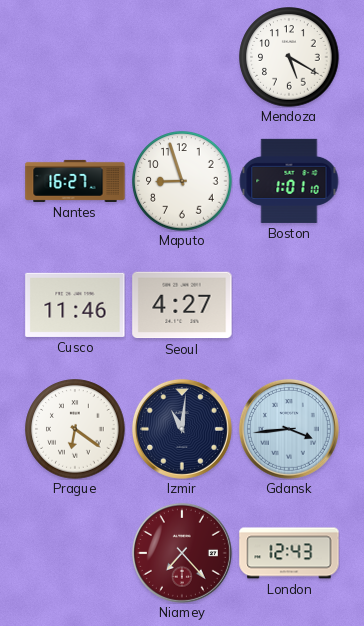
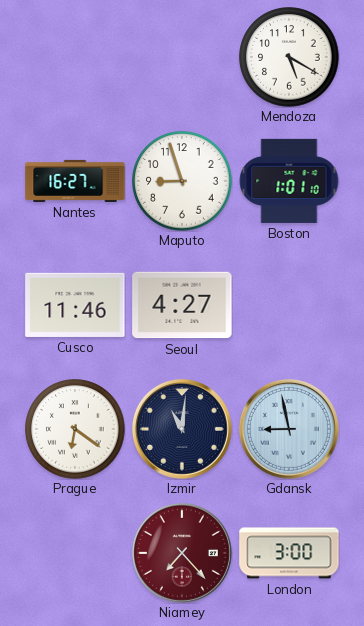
Gdansk: 3:44 -> 8:58
London: 12:43 -> 3:00
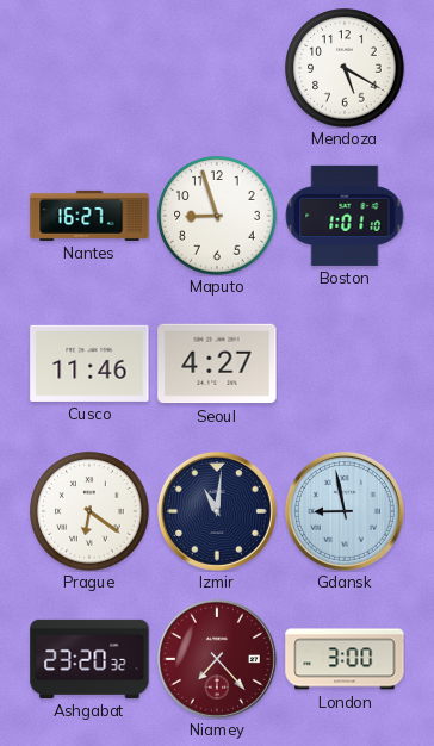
Ashgabat: none -> 23:20
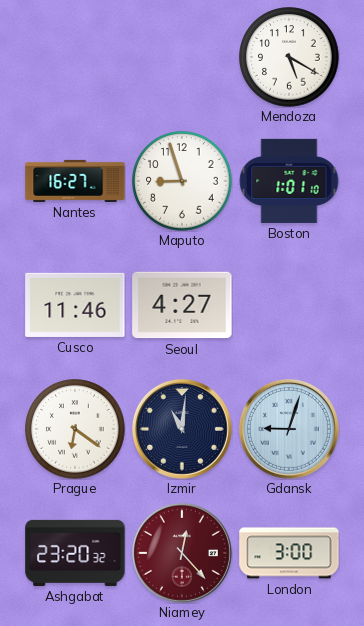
Gdansk: 8:58 -> 9:03
Niamey: 7:23 -> 12:23
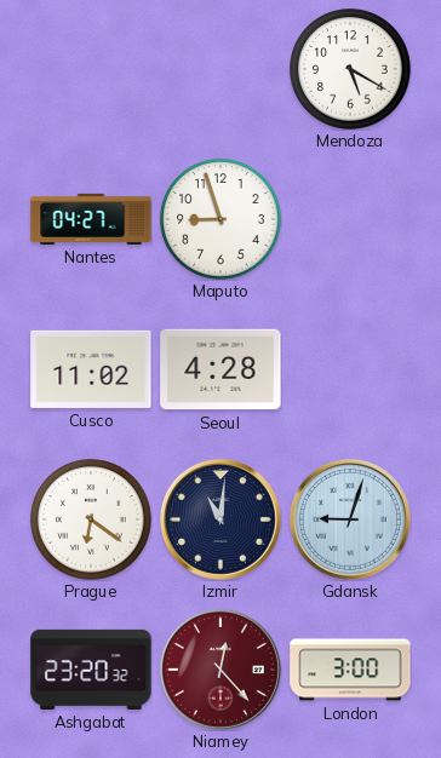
Nantes: 16:27 -> 04:27
Boston: 1:01 -> none
Cusco: 11:46 -> 11:02
Seoul: 4:27 -> 4:28
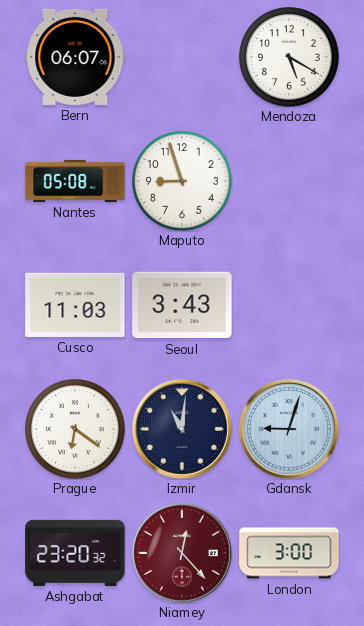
Bern: none -> 06:07
Nantes: 04:27 -> 05:08
Cusco: 11:02 -> 11:03
Seoul: 4:28 -> 3:43
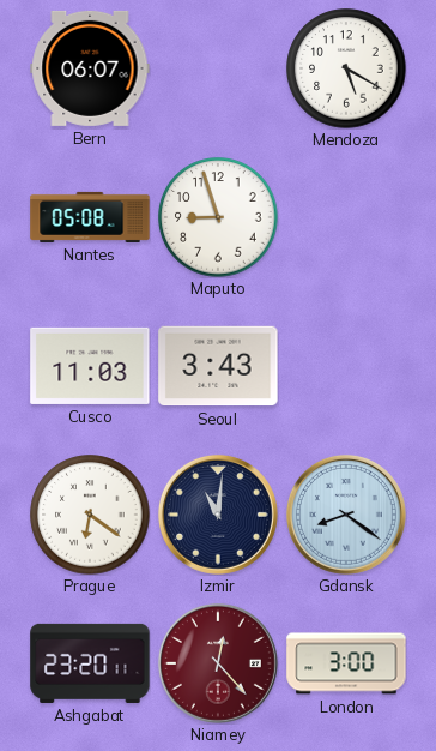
Gdansk: 9:03 -> 8:21
Ashgabat: 23:20:32 -> 23:20:11
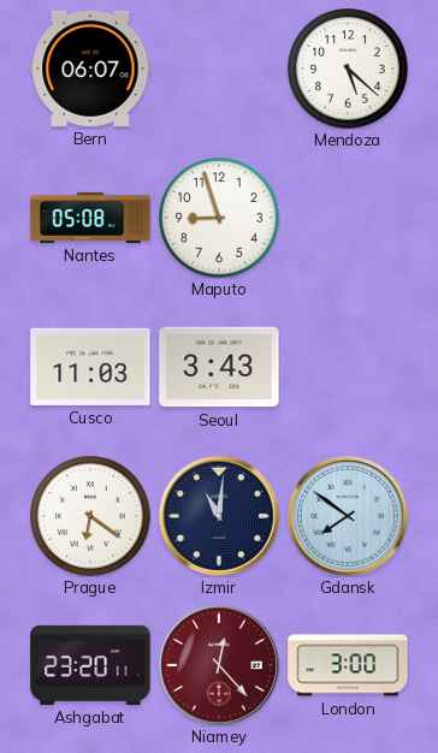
Mendoza: 5:20 -> 5:22
Gdansk: 8:21 -> 7:51
